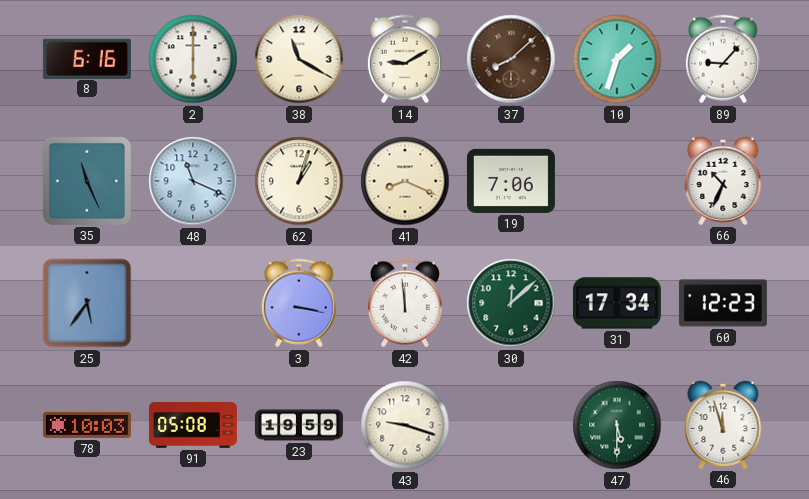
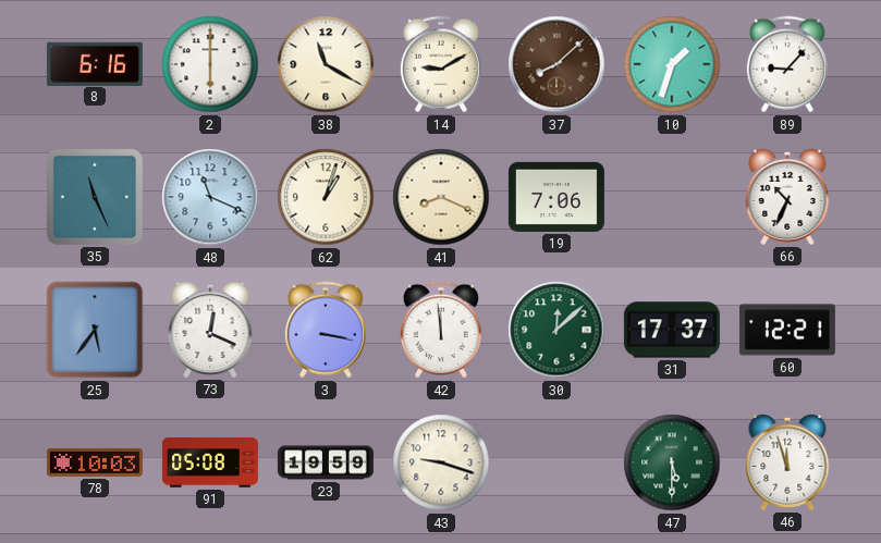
73: none -> 12:19
31: 17:34 -> 17:37
60: 12:23 -> 12:21
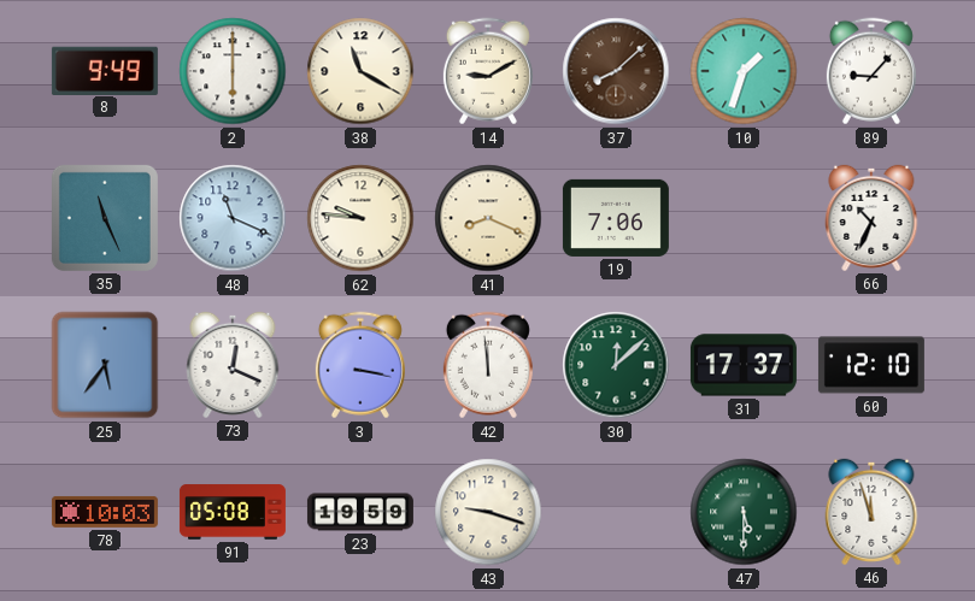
8: 6:16 -> 9:49
62: 1:03 -> 9:46
60: 12:21 -> 12:10
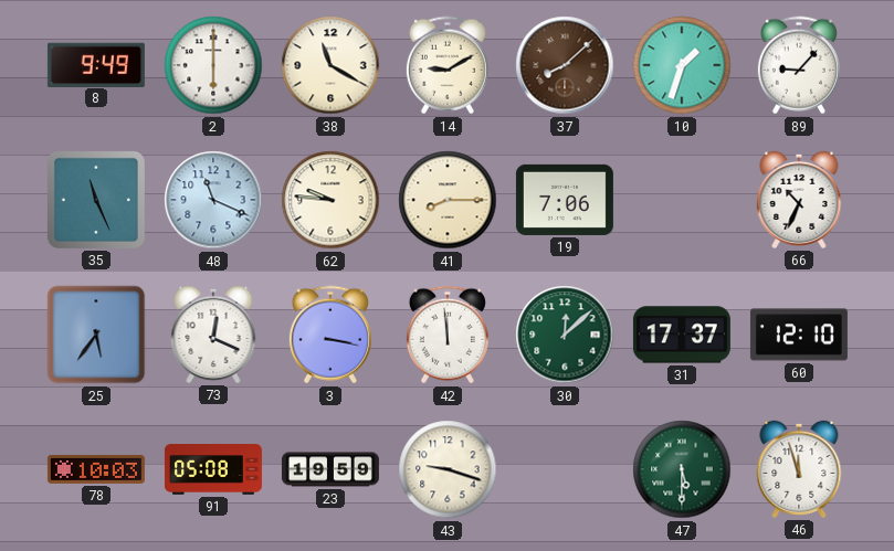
41: 8:19 -> 8:15
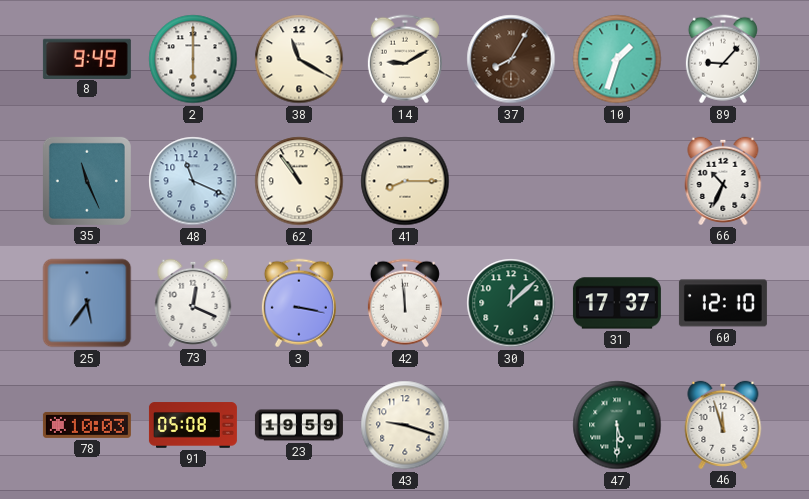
37: 8:08 -> 8:05
62: 9:46 -> 10:54
19: 7:06 -> none
